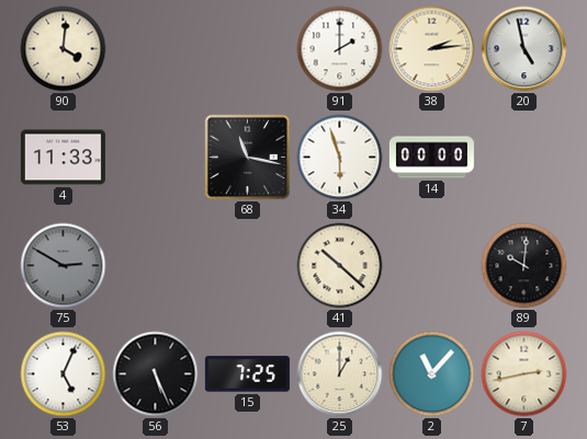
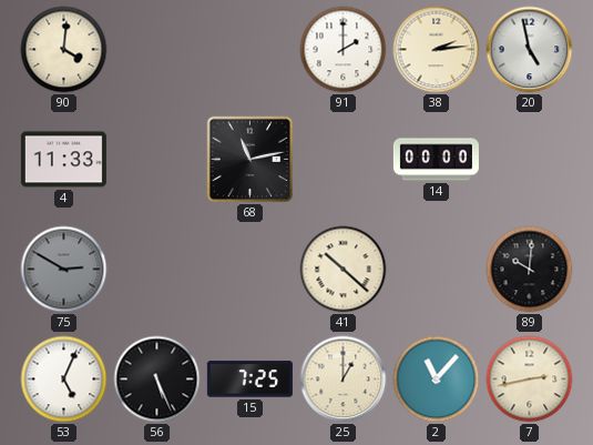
68: 11:17 -> 11:13
34: 5:57 -> none
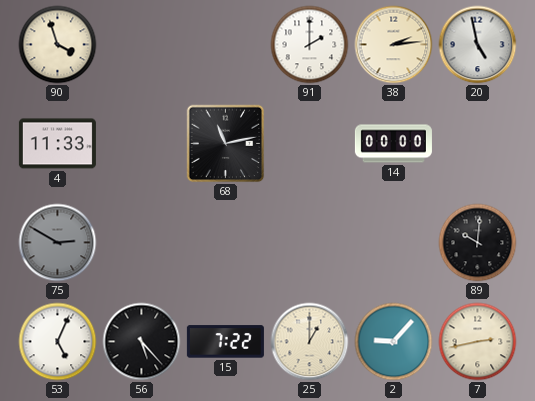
90: 4:01 -> 3:57
41: 10:22 -> none
56: 5:26 -> 5:23
15: 7:25 -> 7:22
2: 11:07 -> 9:07
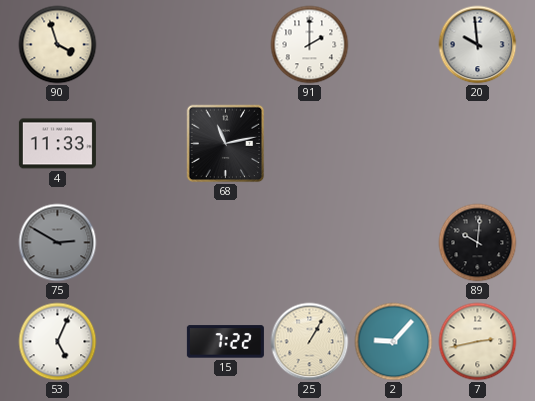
38: 2:14 -> none
20: 4:58 -> 9:59
14: 00:00 -> none
56: 5:23 -> none
25: 1:00 -> 1:05
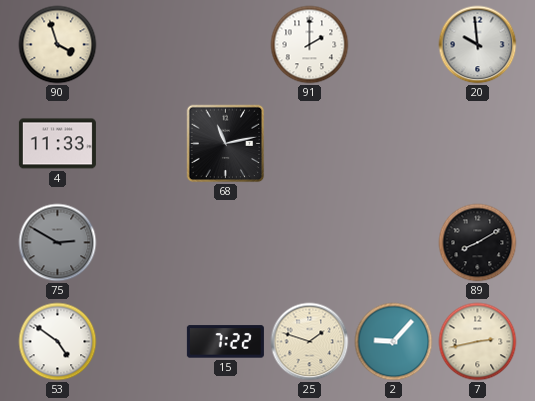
89: 10:01 -> 8:10
53: 5:04 -> 4:51
25: 1:05 -> 1:48
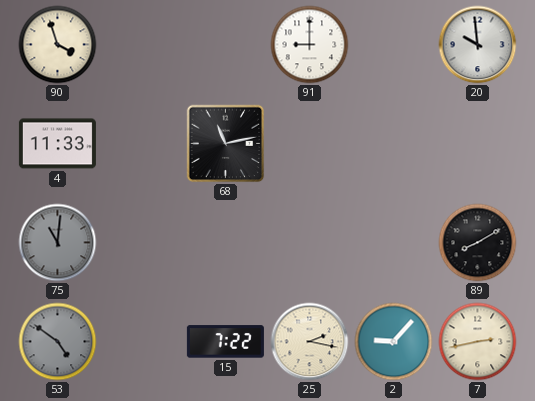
91: 2:00 -> 9:00
75: 2:50 -> 11:01
53 dial: white -> grey
25: 1:48 -> 2:17
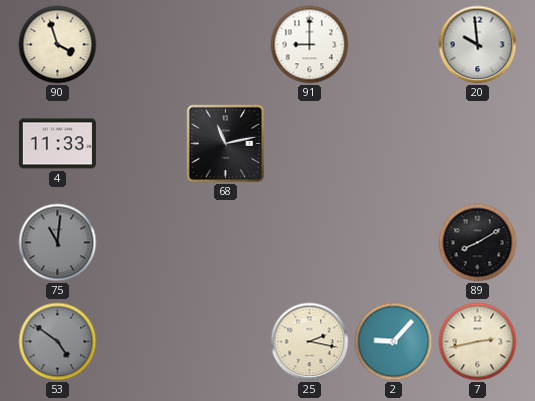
15: 7:22 -> none
